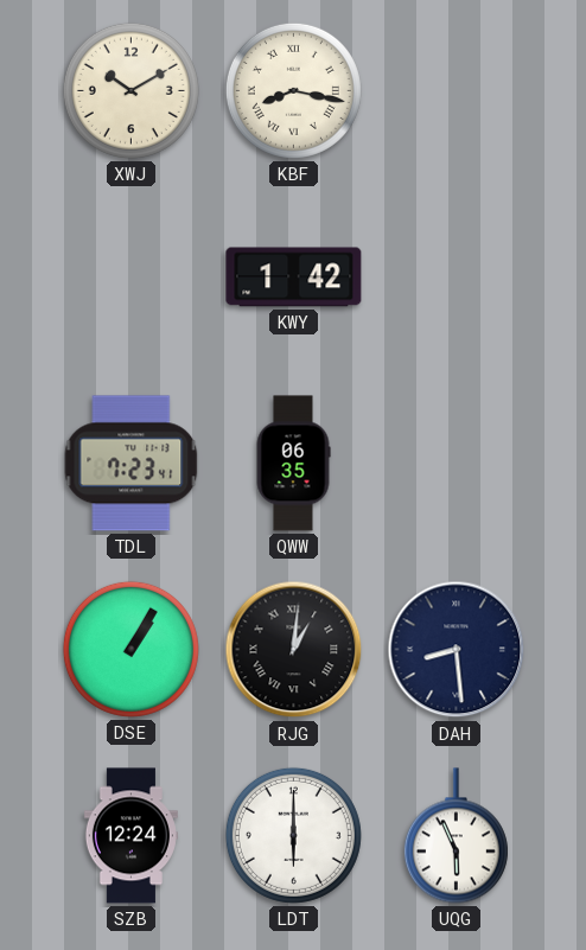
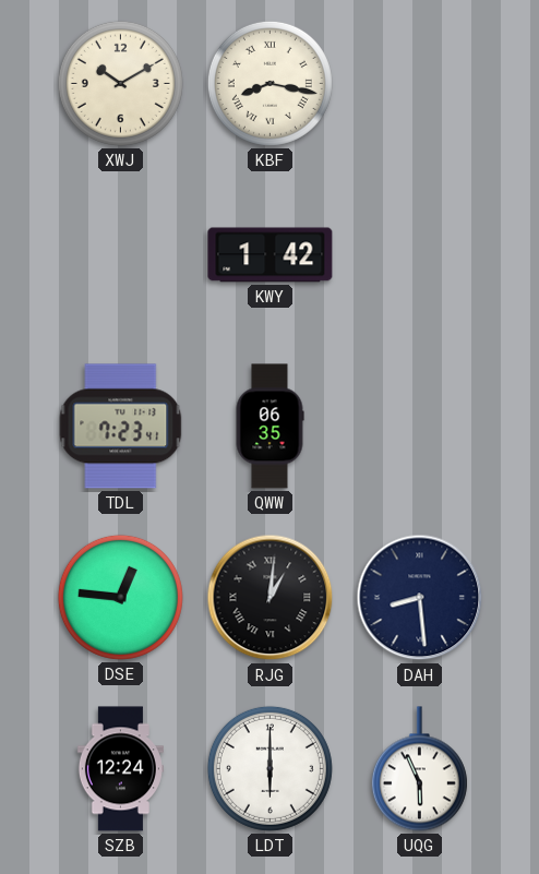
DSE: 1:05 -> 12:46
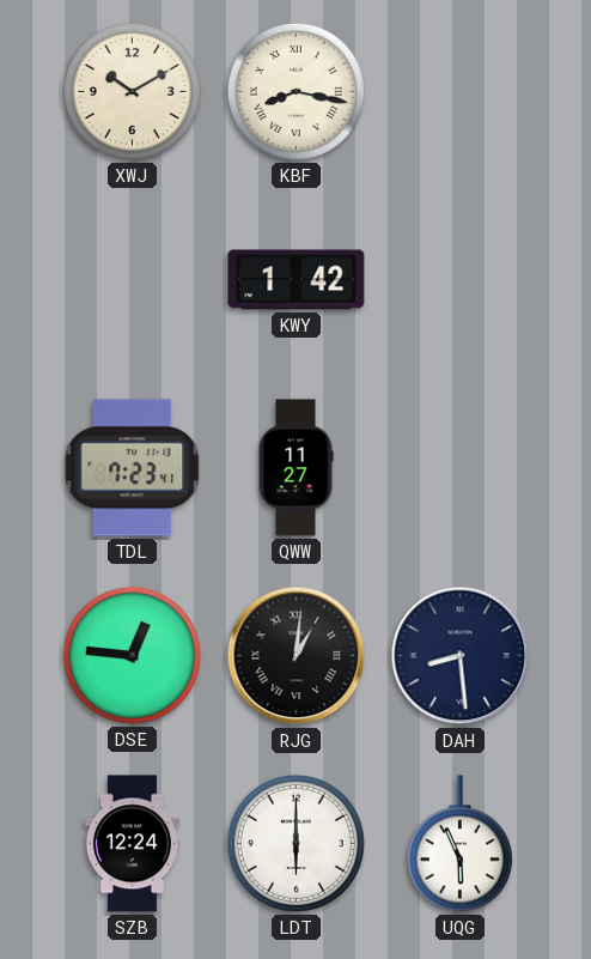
QWW: 06:35 -> 11:27
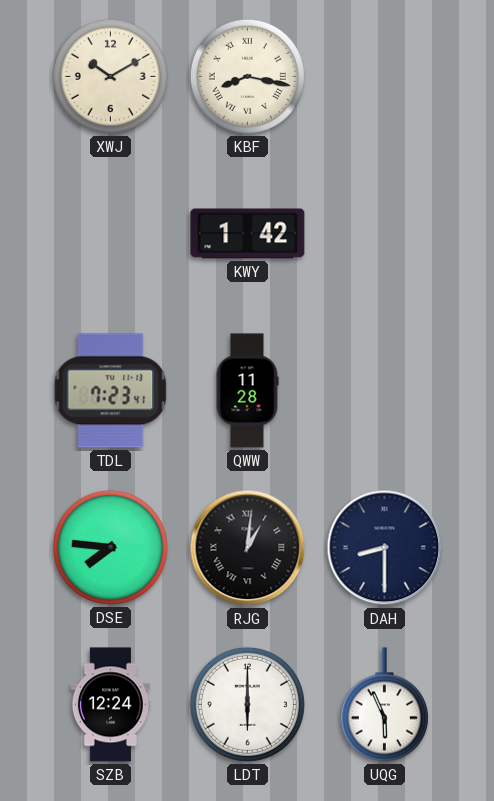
QWW: 11:27 -> 11:28
DSE: 12:46 -> 7:46
DAH: 8:29 -> 8:30
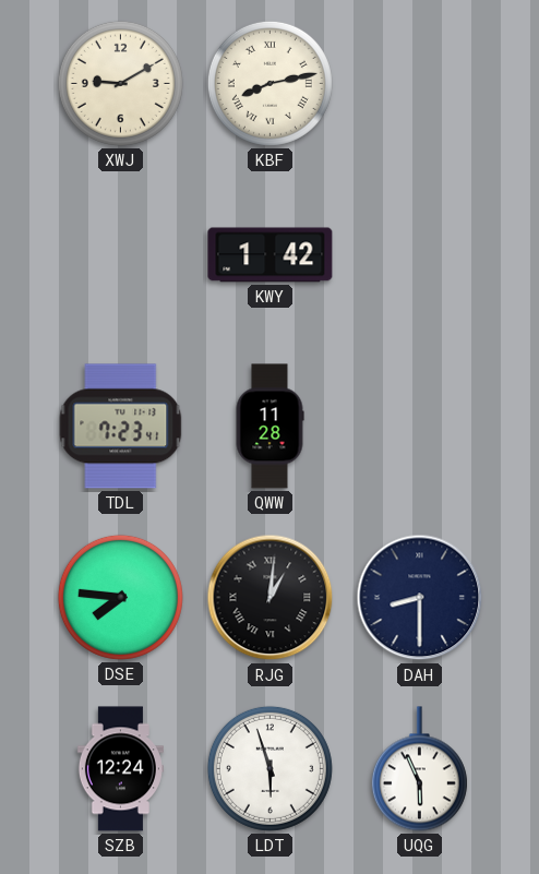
XWJ: 10:10 -> 9:10
KBF: 8:17 -> 8:13
LDT: 6:00 -> 5:57
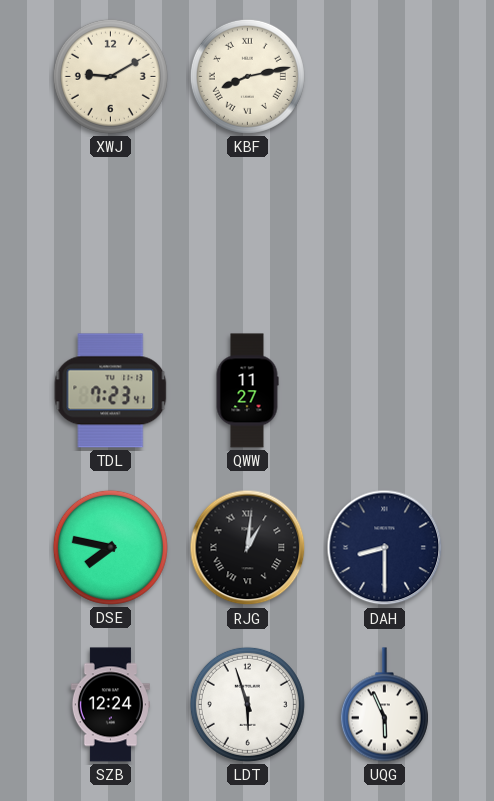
KWY: 1:42 -> none
QWW: 11:28 -> 11:27
DSE: 7:46 -> 7:47
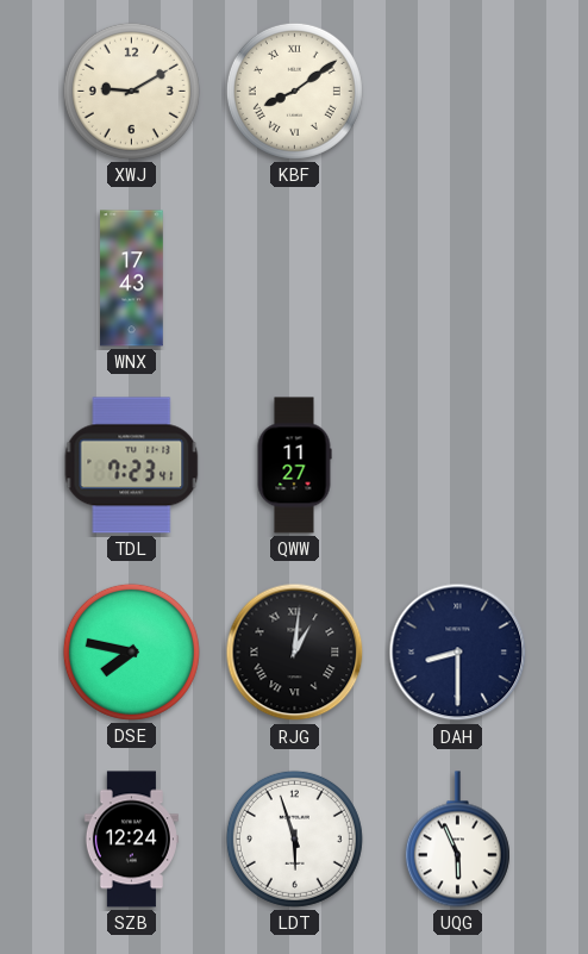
KBF: 8:13 -> 8:09
WNX: none -> 17:43
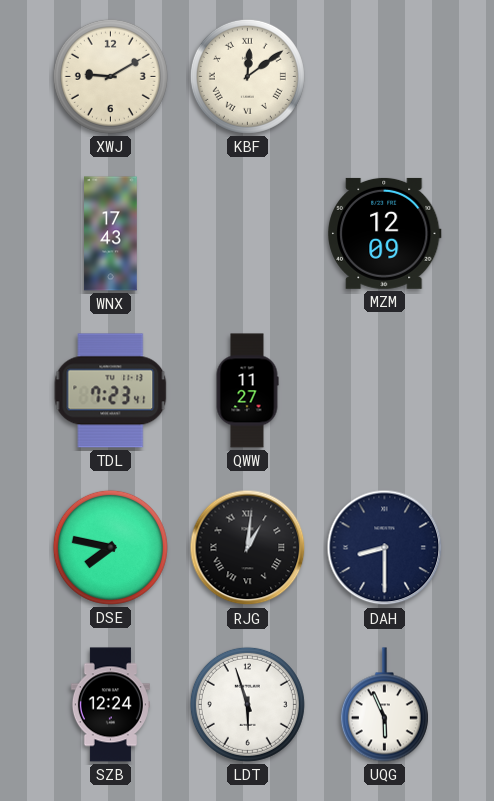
KBF: 8:09 -> 12:09
MZM: none -> 12:09
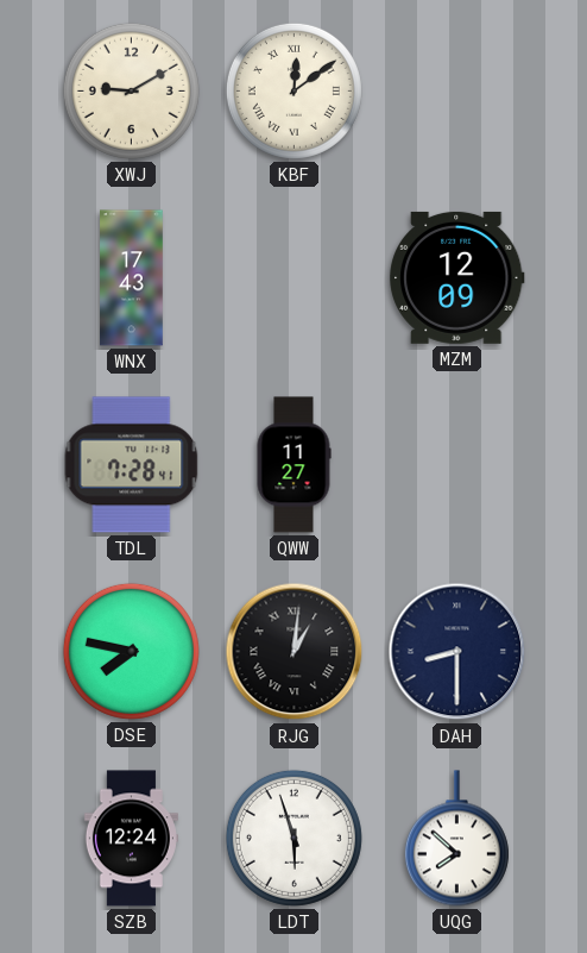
TDL: 7:23 -> 7:28
UQG: 5:56 -> 7:52
